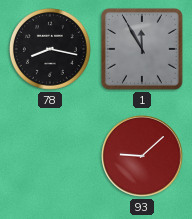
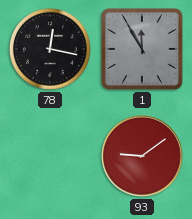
78: 8:17 -> 12:17
93: 9:08 -> 9:09
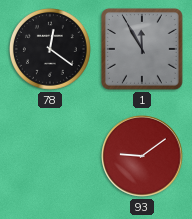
78: 12:17 -> 12:21
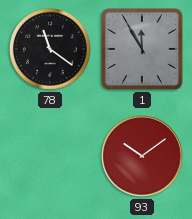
78: 12:21 -> 11:21
93: 9:09 -> 10:09
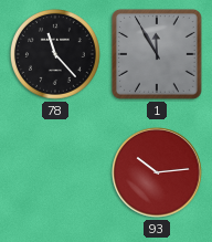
78: 11:21 -> 11:23
93: 10:09 -> 10:14
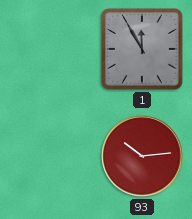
78: 11:23 -> none
